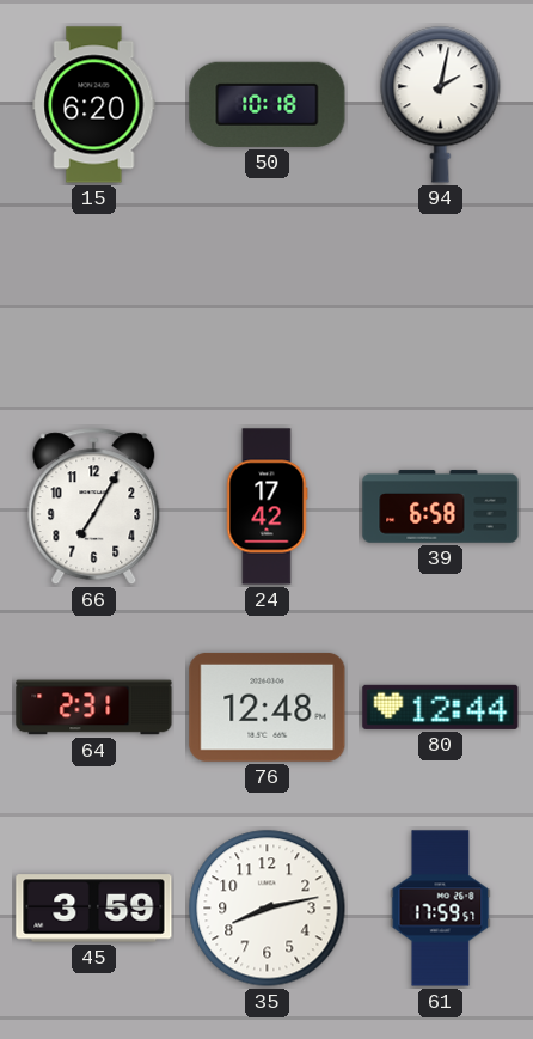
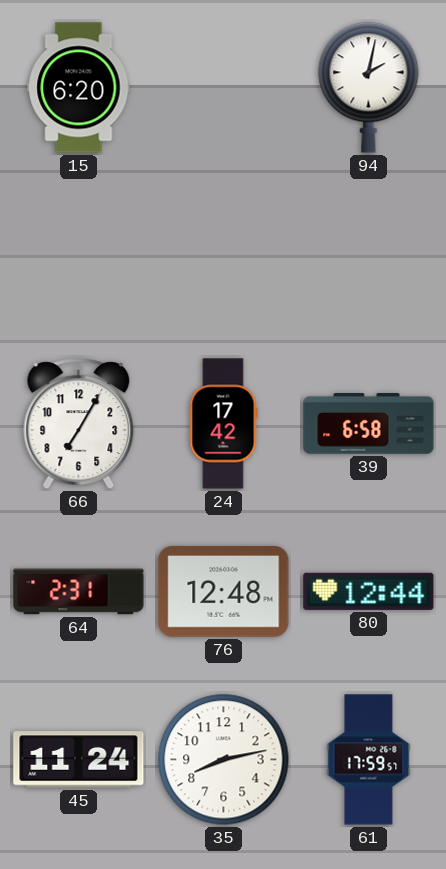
50: 10:18 -> none
45: 3:59 -> 11:24
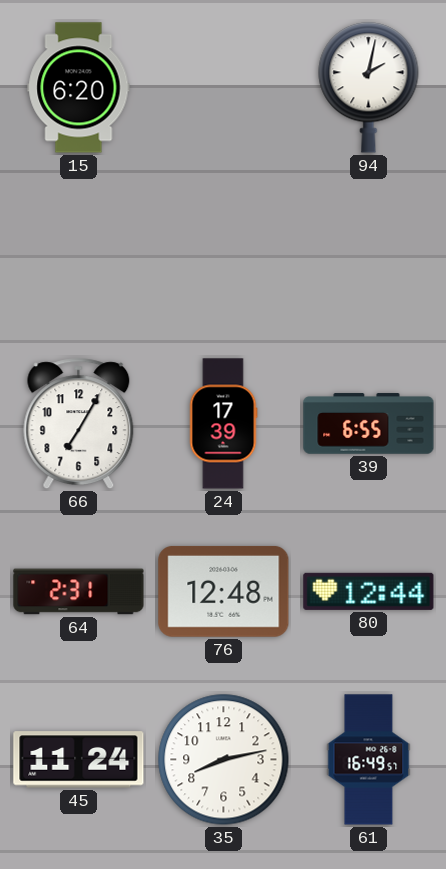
24: 17:42 -> 17:39
39: 6:58 -> 6:55
61: 17:59 -> 16:49
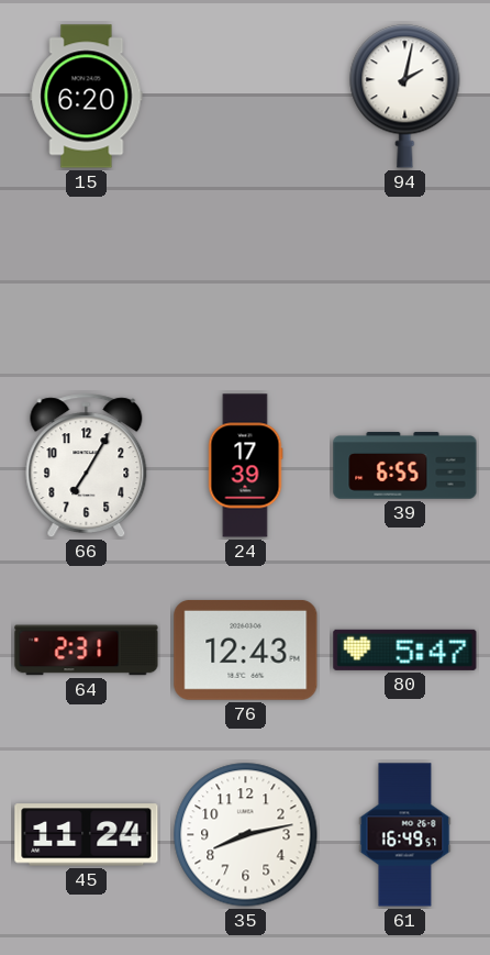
76: 12:48 -> 12:43
80: 12:44 -> 5:47
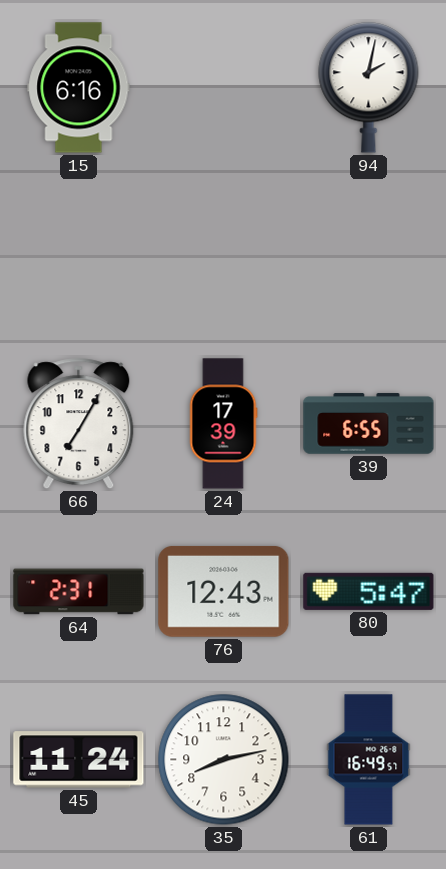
15: 6:20 -> 6:16
